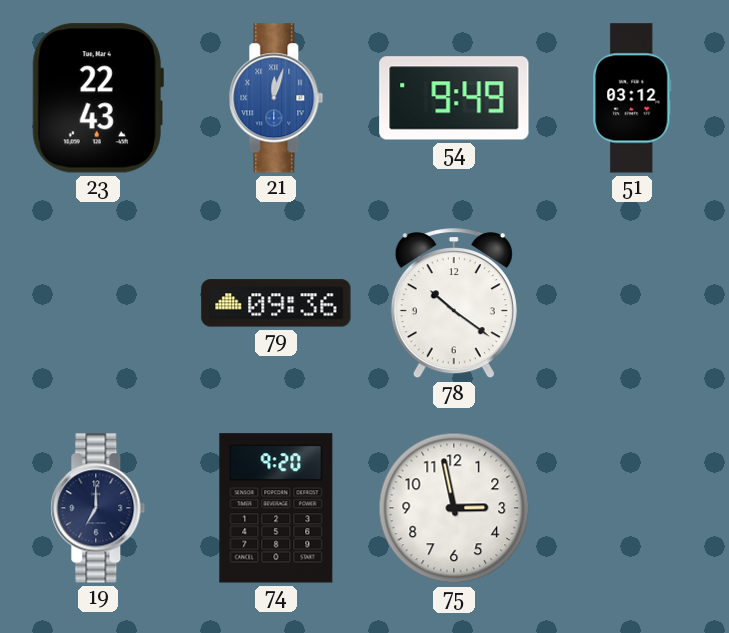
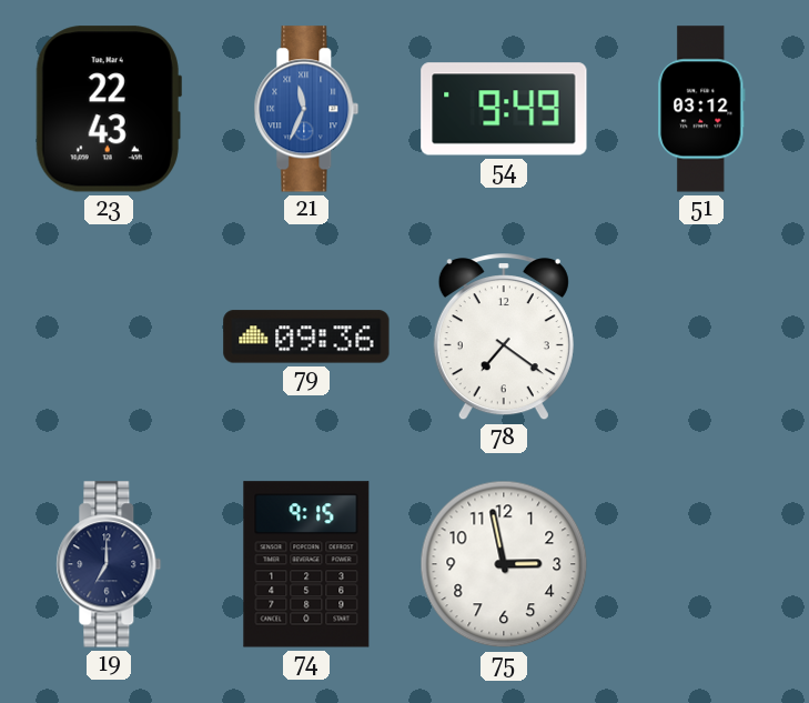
21: 12:03 -> 11:34
78: 10:21 -> 7:21
74: 9:20 -> 9:15
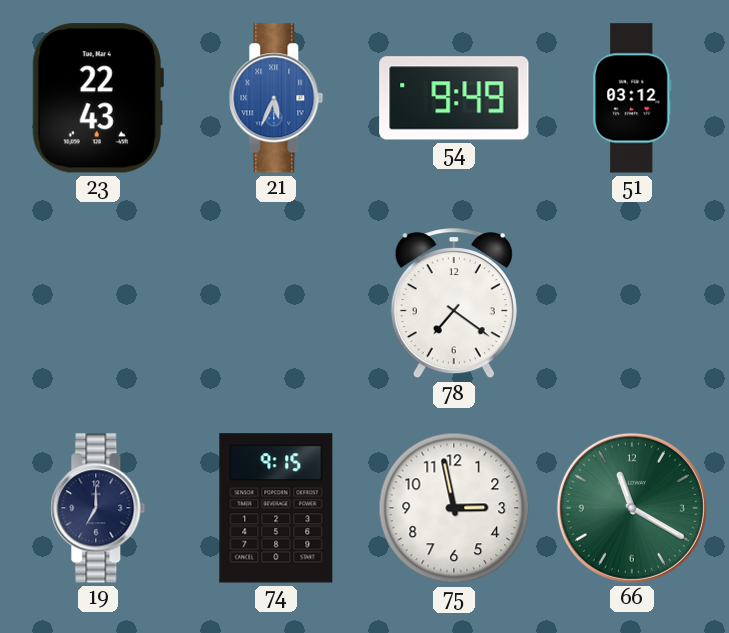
21: 11:34 -> 5:34
79: 09:36 -> none
66: none -> 11:20
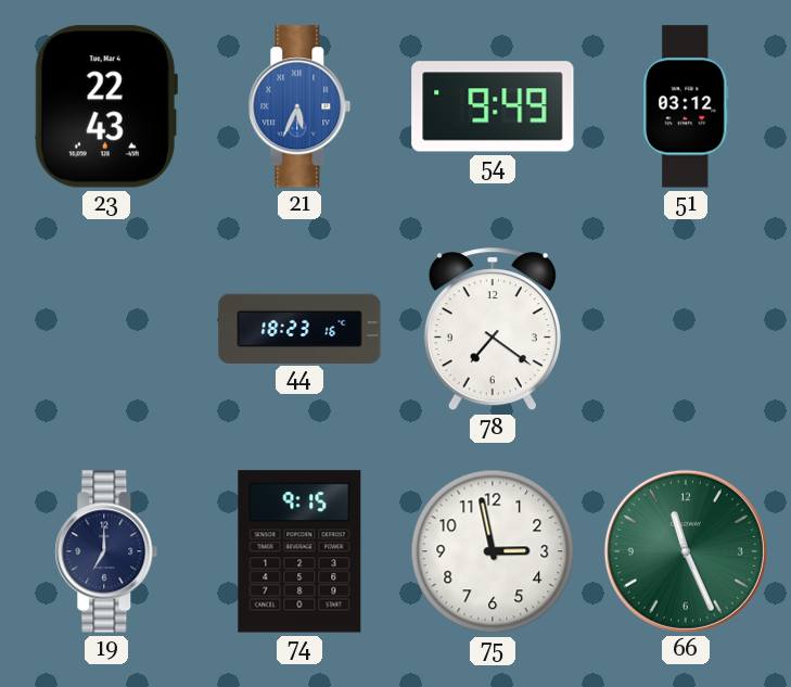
44: none -> 18:23
66: 11:20 -> 11:26
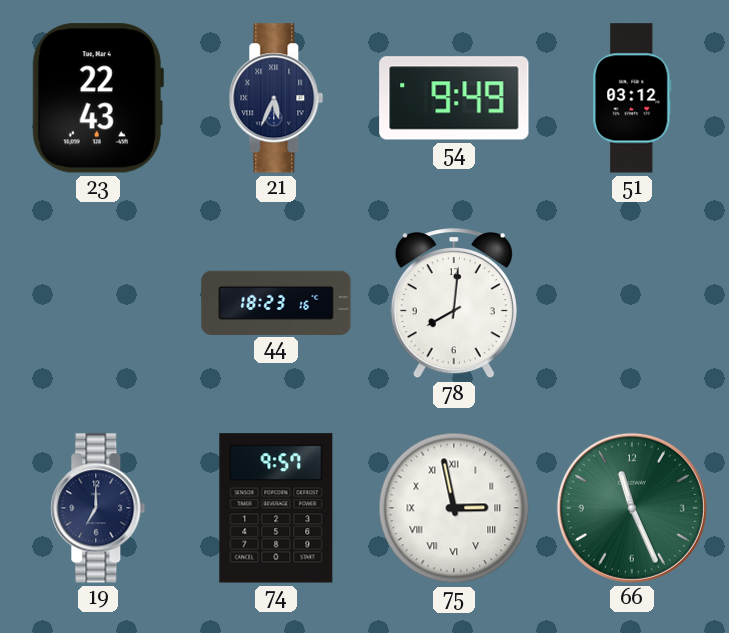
21 dial: blue -> navy
78: 7:21 -> 8:01
74: 9:15 -> 9:57
75 numerals: Arabic -> Roman
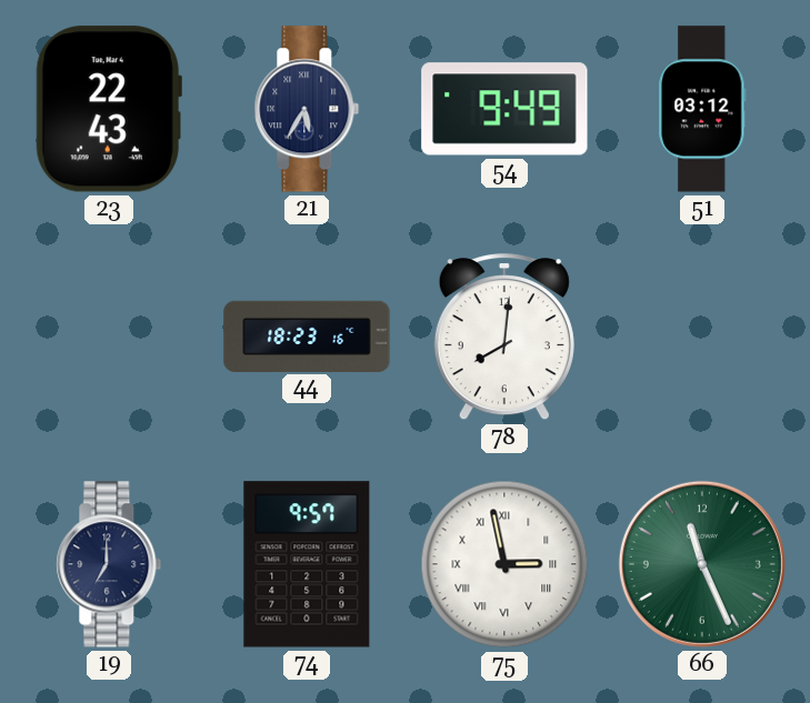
21: 5:34 -> 5:35
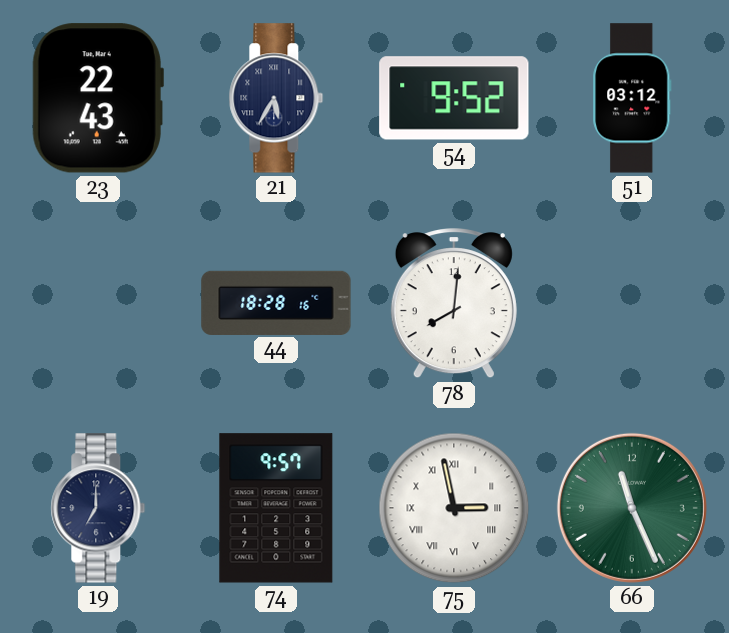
54: 9:49 -> 9:52
44: 18:23 -> 18:28
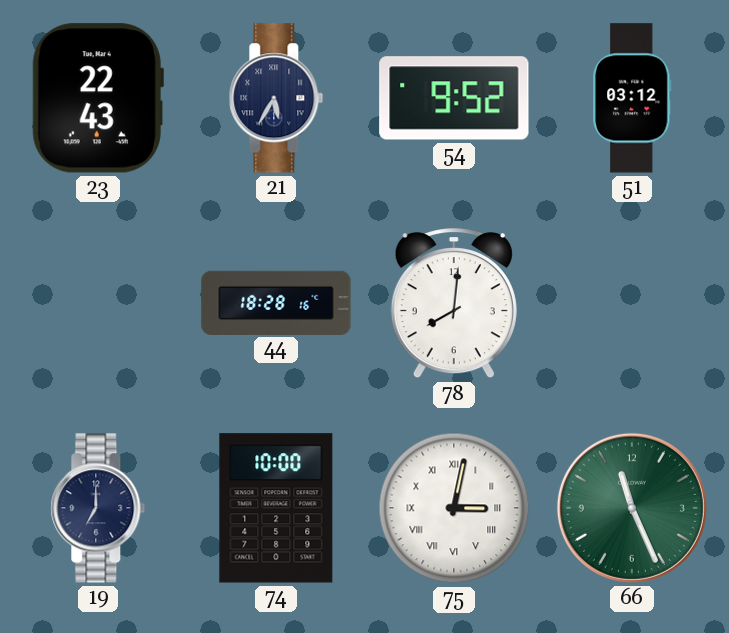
74: 9:57 -> 10:00
75: 2:58 -> 3:02
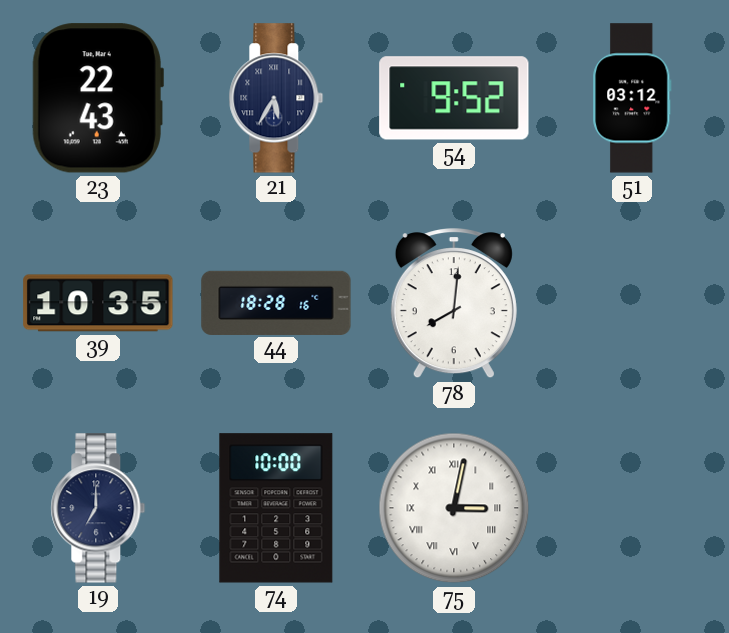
39: none -> 10:35
66: 11:26 -> none
